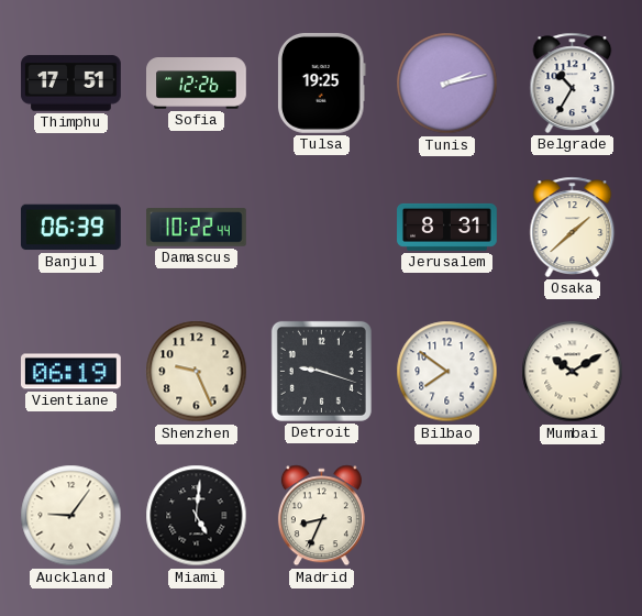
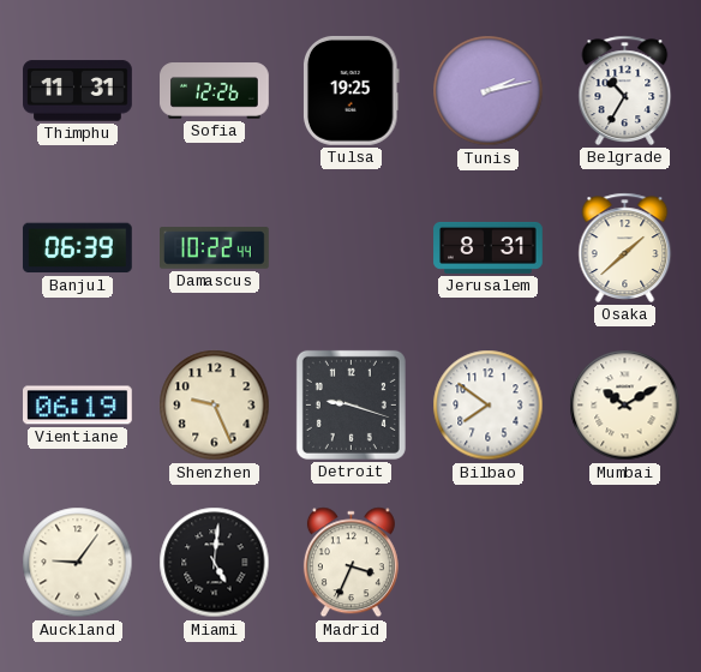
Thimphu: 17:51 -> 11:31
Madrid: 8:34 -> 3:34
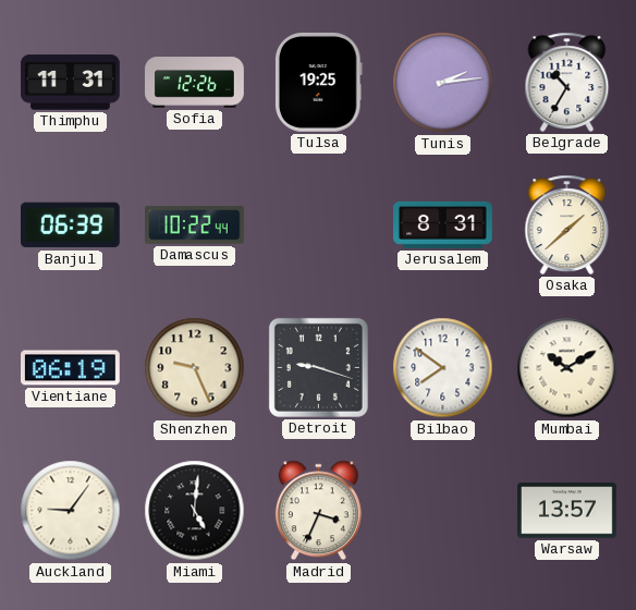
Tunis: 2:13 -> 2:14
Warsaw: none -> 13:57
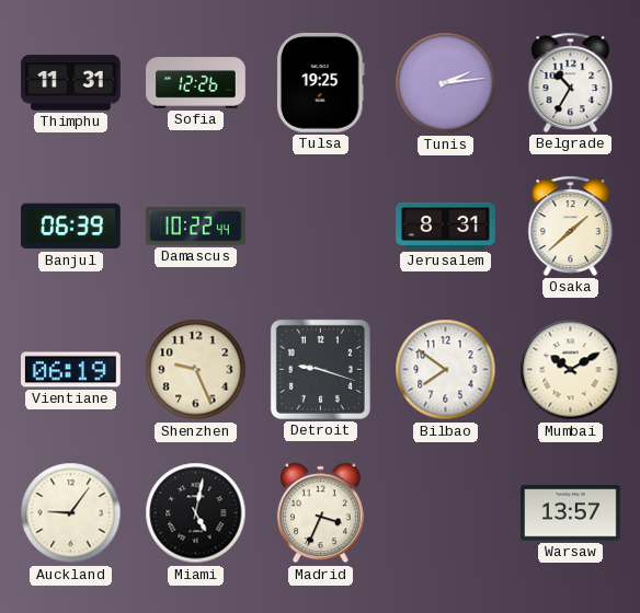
Miami: 5:01 -> 5:02
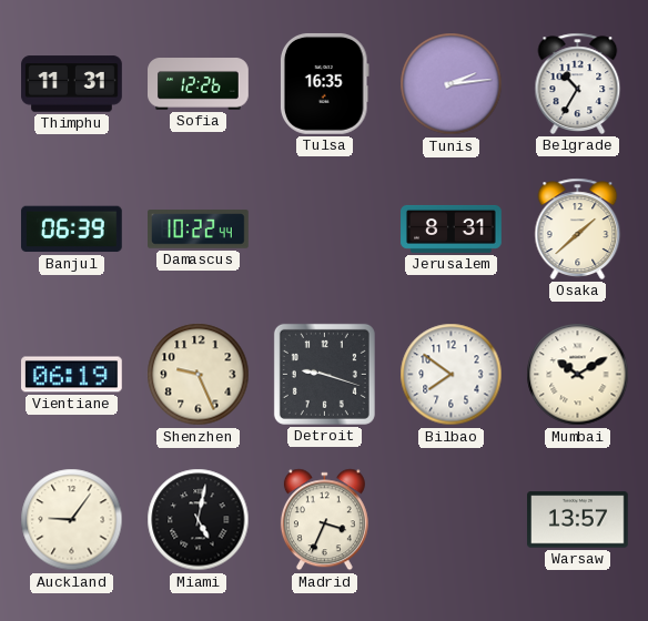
Tulsa: 19:25 -> 16:35
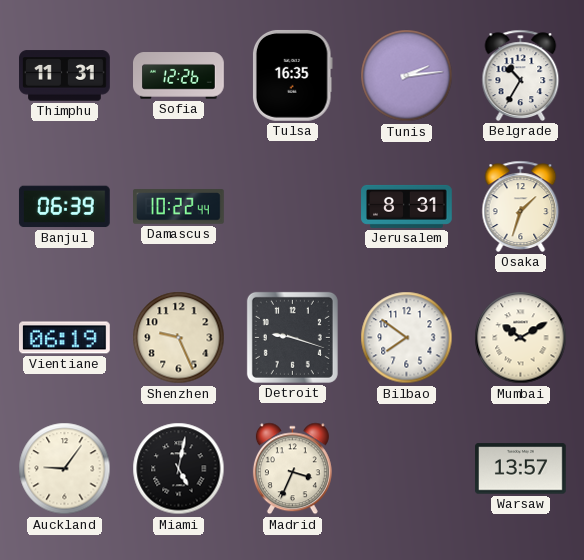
Osaka: 1:38 -> 1:33
